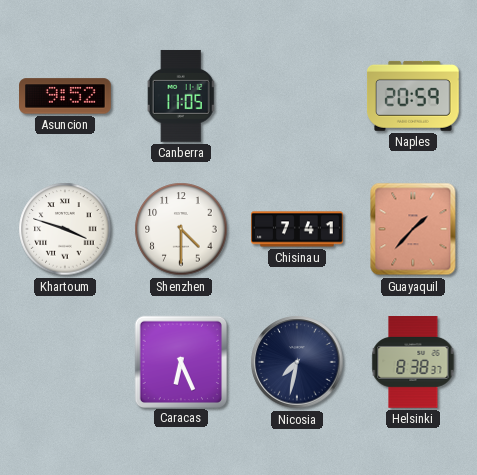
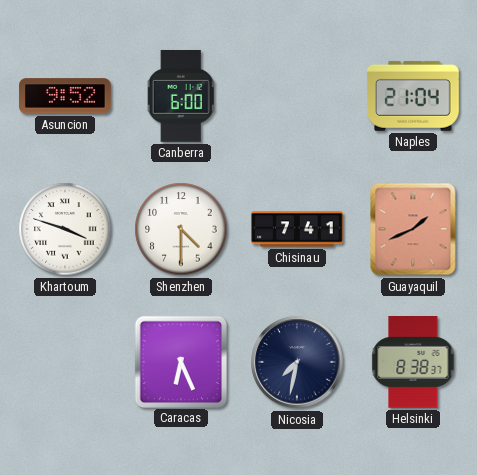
Canberra: 11:05 -> 6:00
Naples: 20:59 -> 21:04
Guayaquil: 1:37 -> 1:41
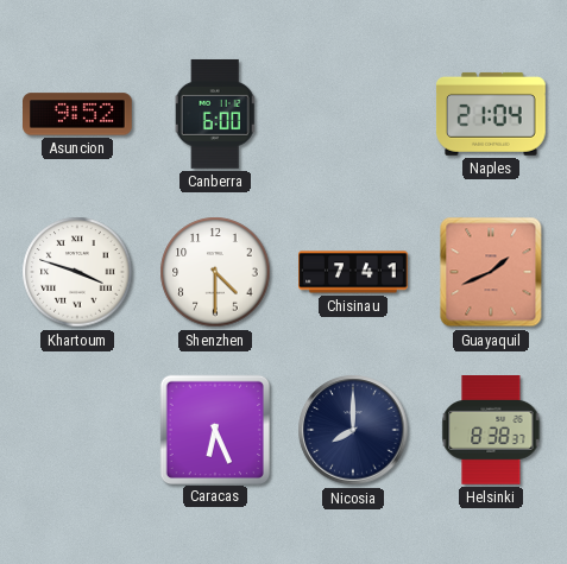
Nicosia: 7:32 -> 8:00
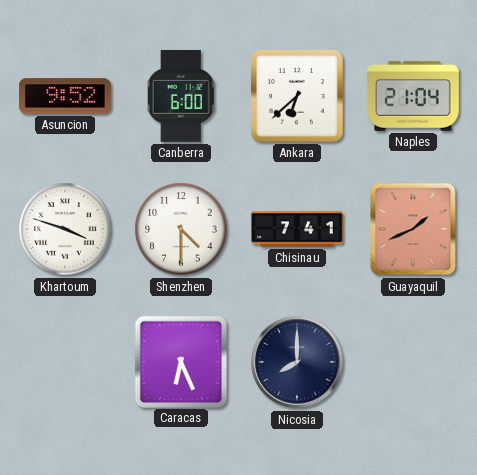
Ankara: none -> 6:38
Helsinki: 8:38 -> none
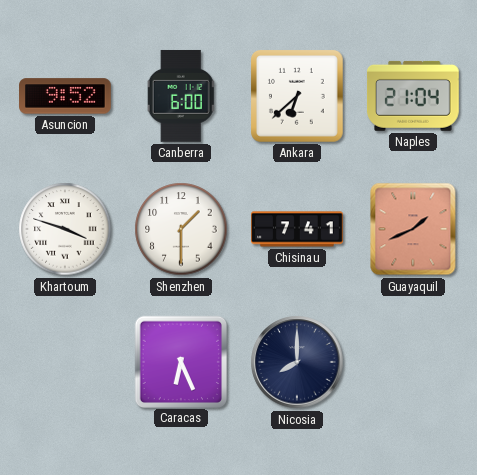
Shenzhen: 4:30 -> 1:30
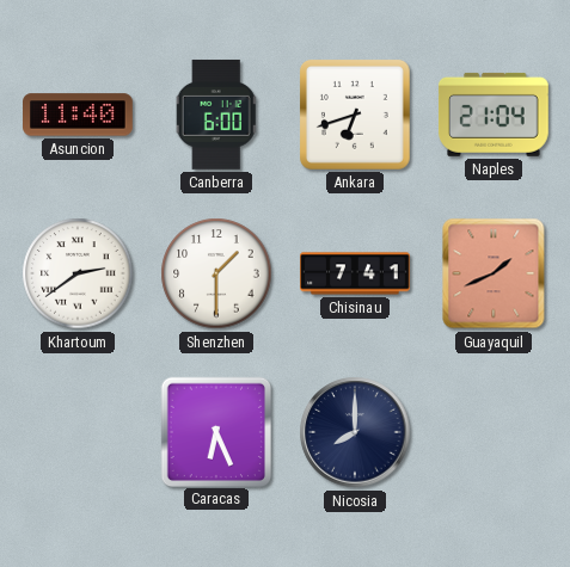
Asuncion: 9:52 -> 11:40
Ankara: 6:38 -> 6:42
Khartoum: 3:48 -> 2:39
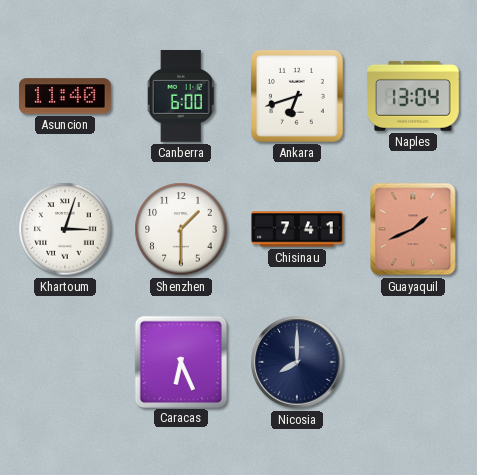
Naples: 21:04 -> 13:04
Khartoum: 2:39 -> 3:03
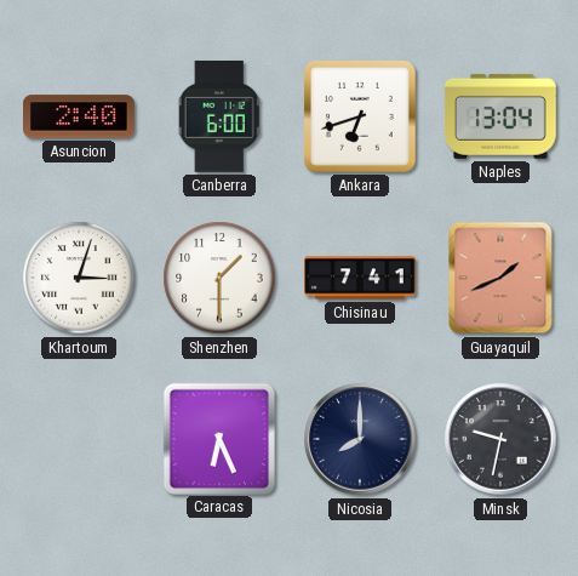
Asuncion: 11:40 -> 2:40
Minsk: none -> 9:32
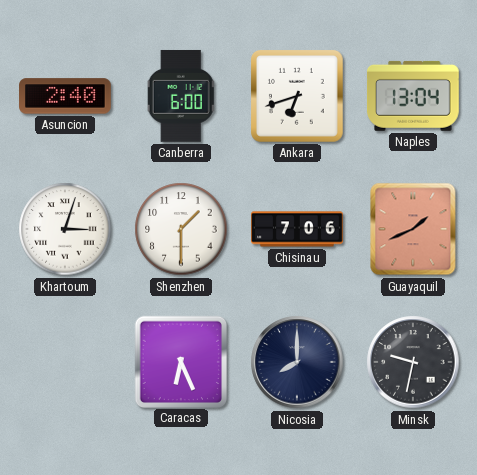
Chisinau: 7:41 -> 7:06
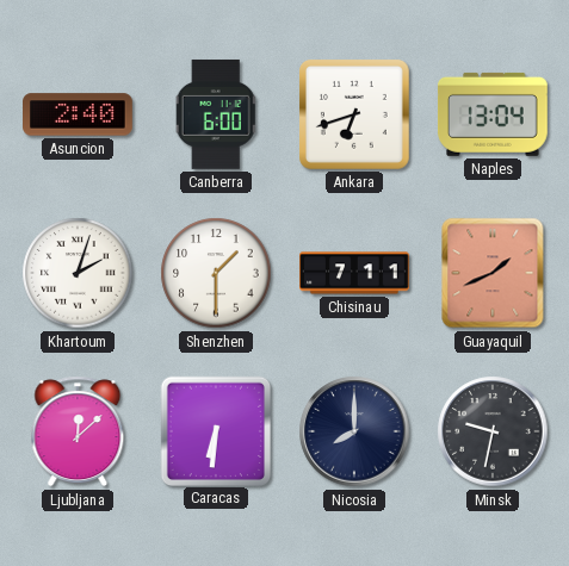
Khartoum: 3:03 -> 2:03
Chisinau: 7:06 -> 7:11
Ljubljana: none -> 12:08
Caracas: 6:26 -> 6:31
